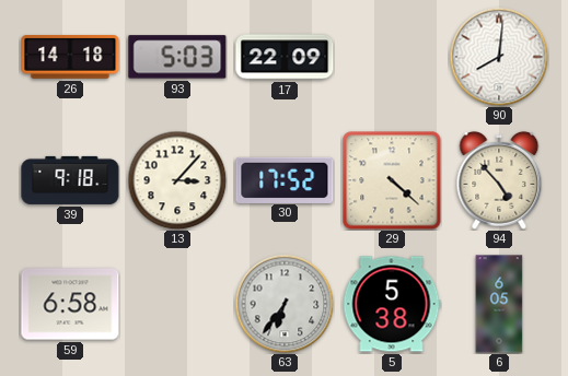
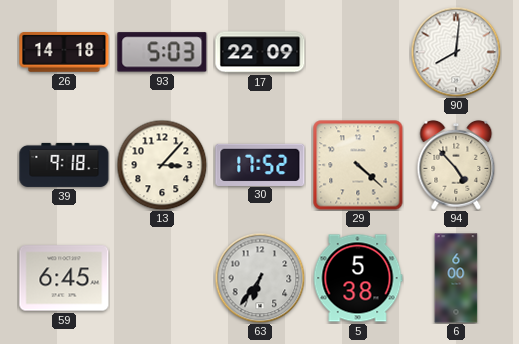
59: 6:58 -> 6:45
6: 6:05 -> 6:00
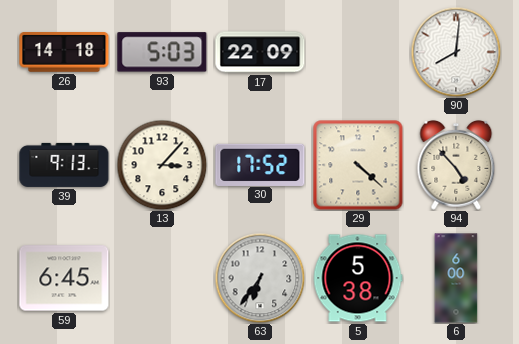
39: 9:18 -> 9:13
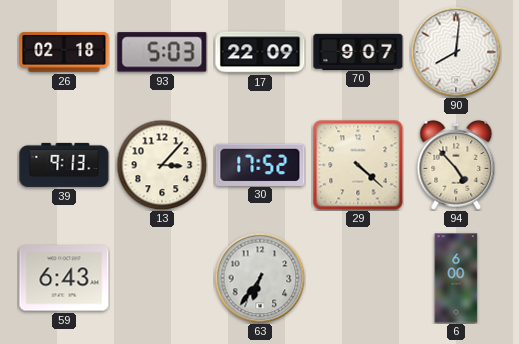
26: 14:18 -> 02:18
70: none -> 9:07
59: 6:45 -> 6:43
5: 5:38 -> none
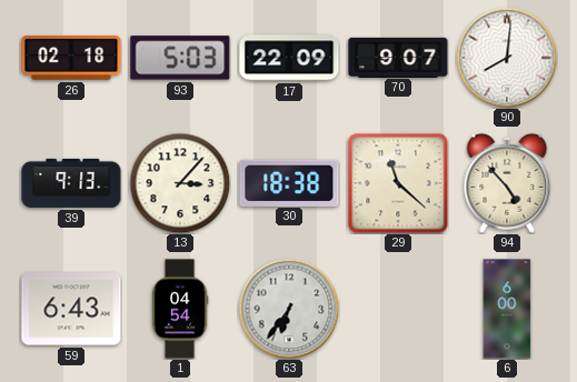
30: 17:52 -> 18:38
29: 4:22 -> 11:22
1: none -> 04:54
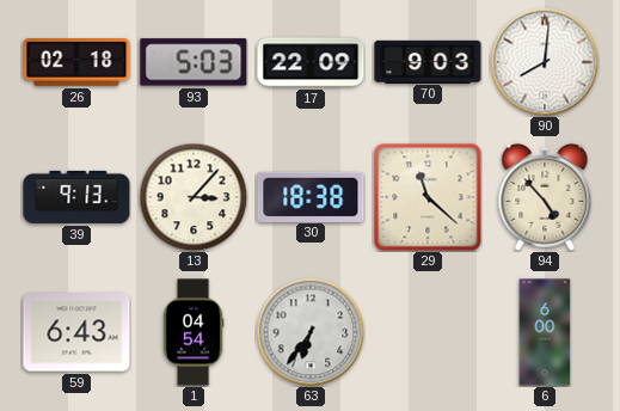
70: 9:07 -> 9:03
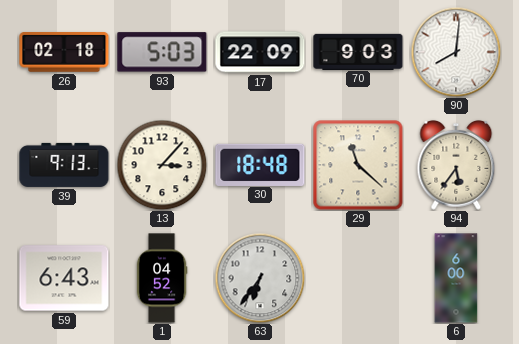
30: 18:38 -> 18:48
94: 4:53 -> 5:36
1: 04:54 -> 04:52
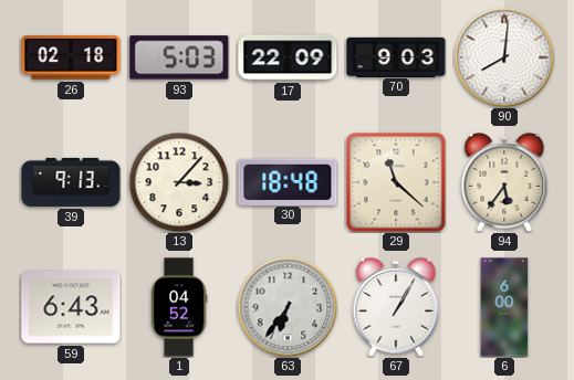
67: none -> 1:05
